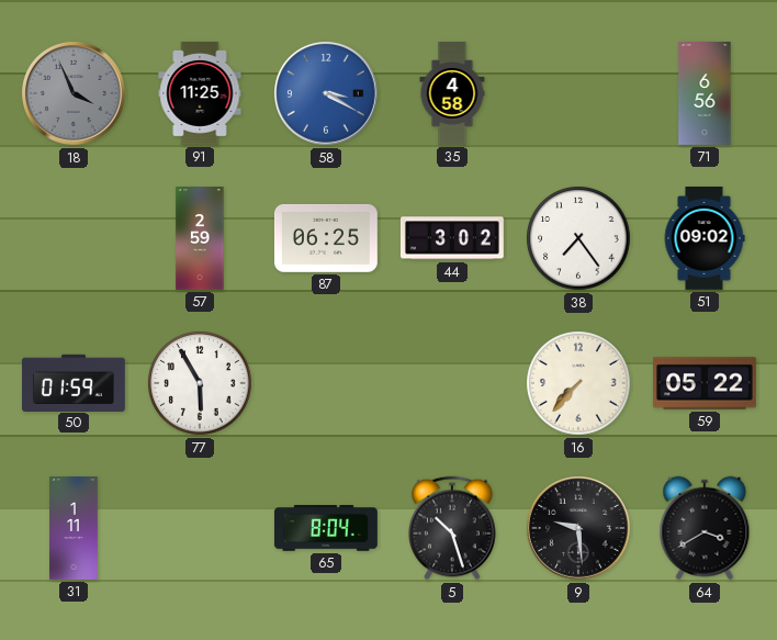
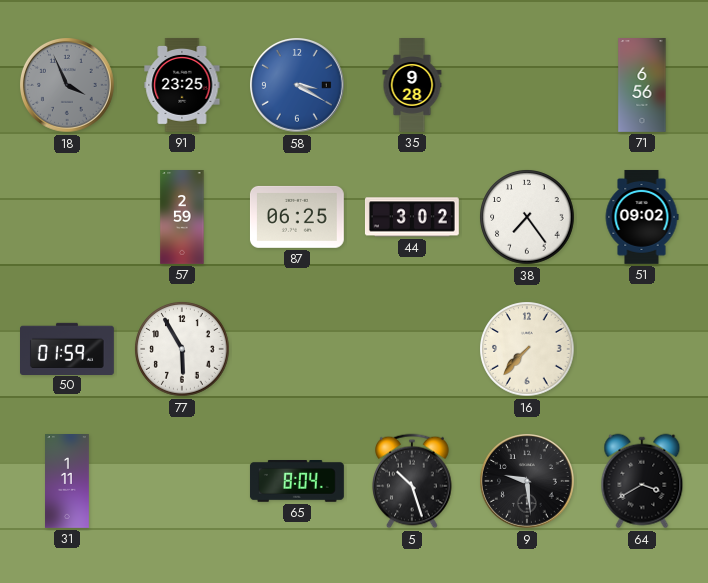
91: 11:25 -> 23:25
35: 4:58 -> 9:28
59: 05:22 -> none
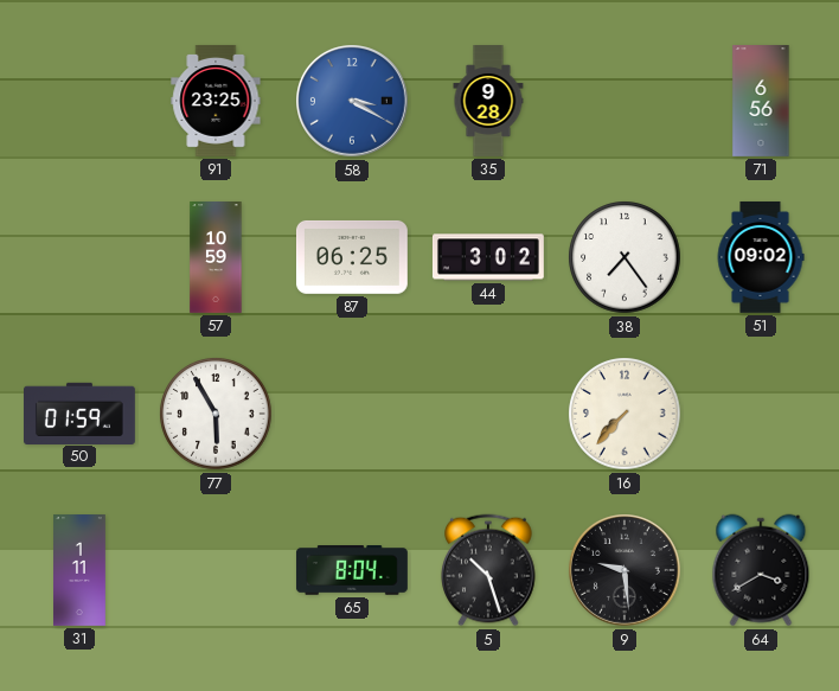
18: 3:56 -> none
57: 2:59 -> 10:59
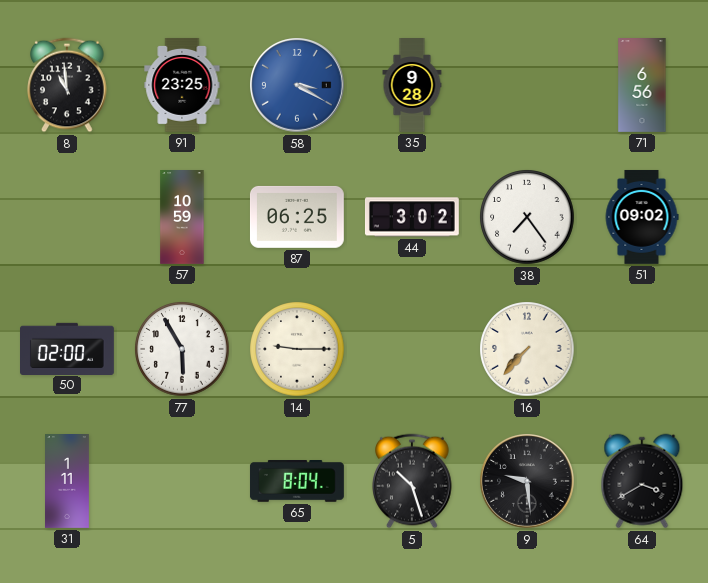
8: none -> 10:59
50: 01:59 -> 02:00
14: none -> 9:15
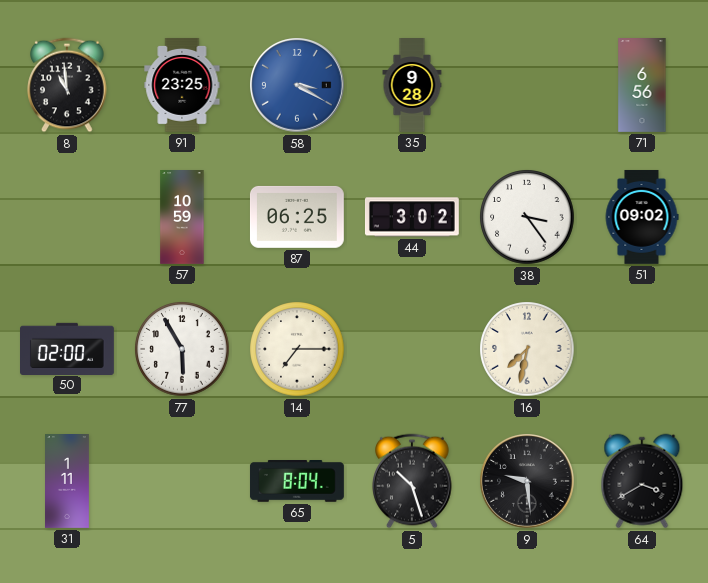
38: 7:24 -> 3:24
14: 9:15 -> 7:15
16: 7:37 -> 7:32
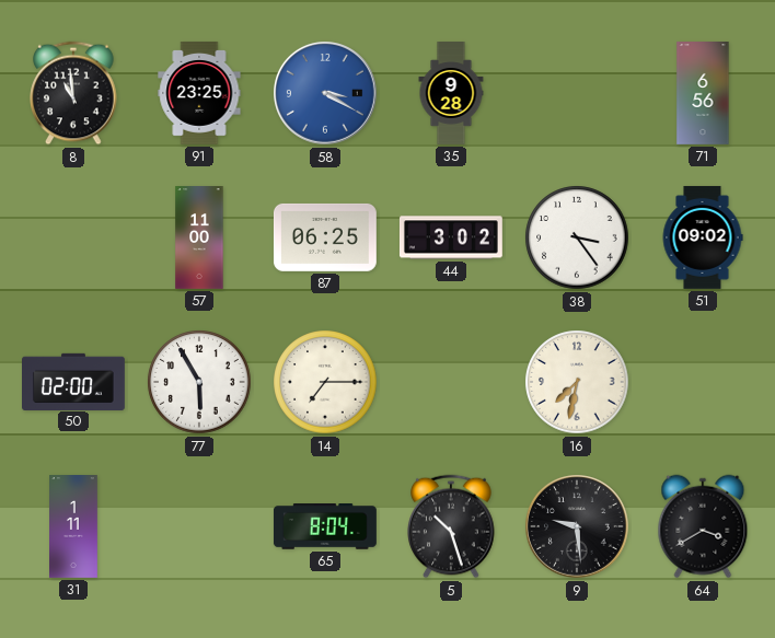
57: 10:59 -> 11:00
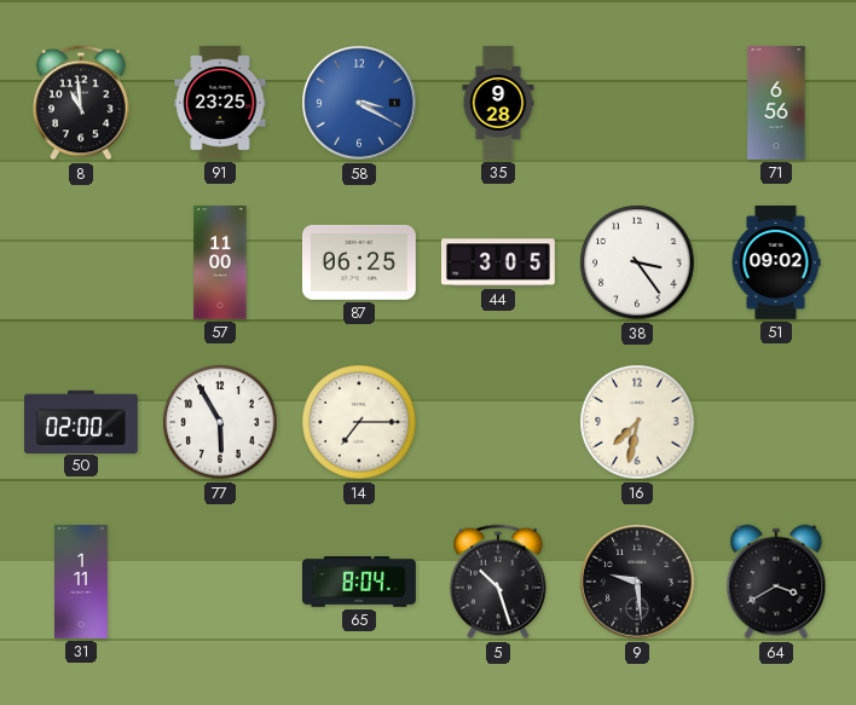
44: 3:02 -> 3:05
